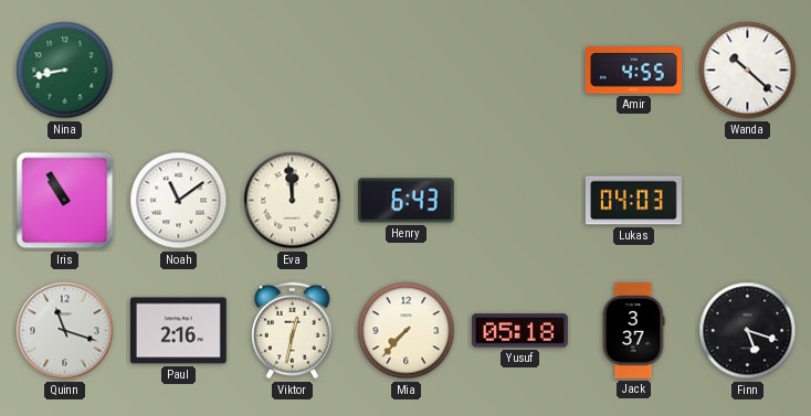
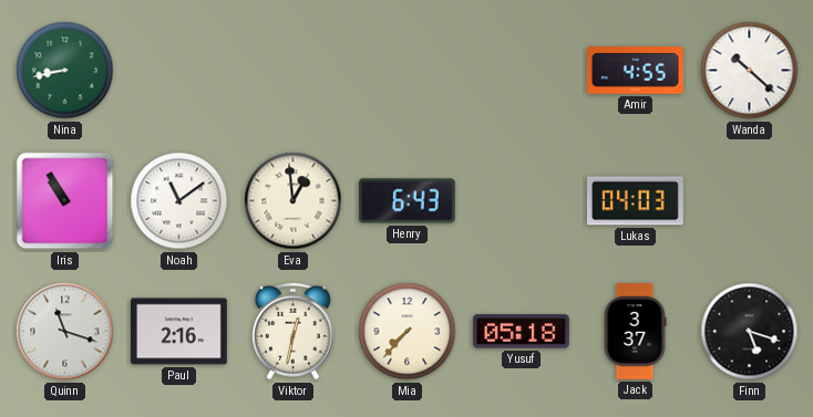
Eva: 11:59 -> 12:59
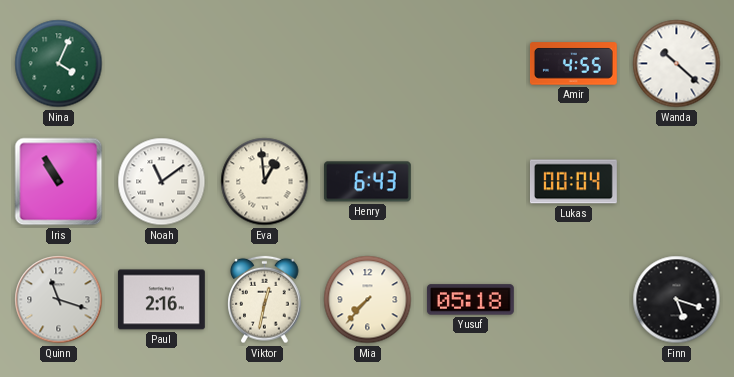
Nina: 8:43 -> 4:04
Lukas: 04:03 -> 00:04
Jack: 3:37 -> none
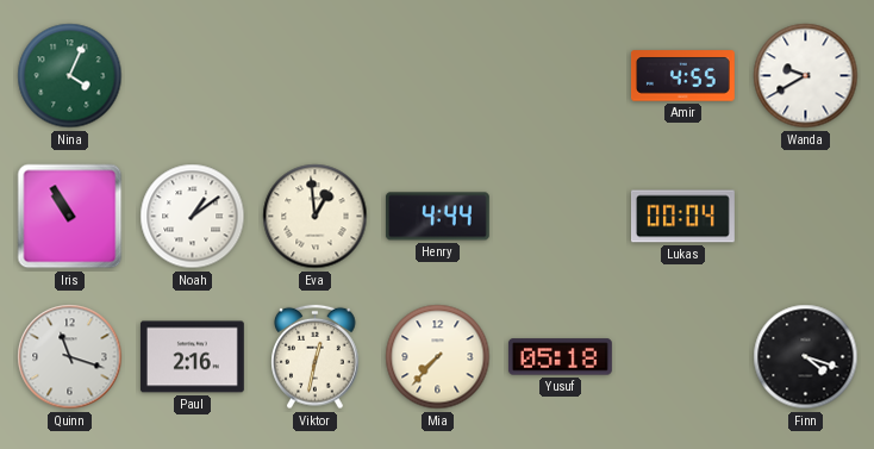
Wanda: 10:22 -> 9:40
Noah: 11:09 -> 1:09
Henry: 6:43 -> 4:44
Finn: 5:18 -> 4:18
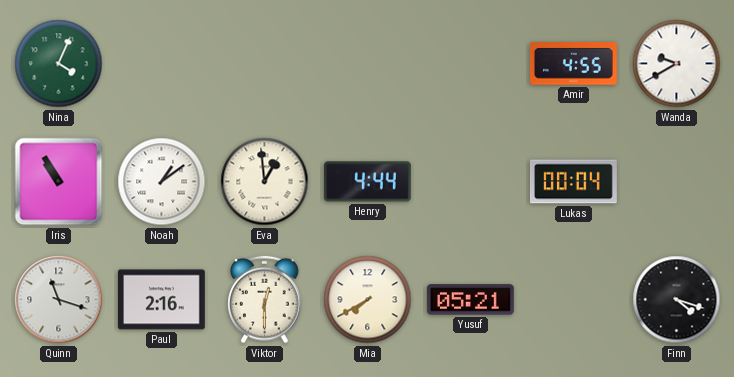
Viktor: 12:32 -> 12:30
Mia: 7:37 -> 7:40
Yusuf: 05:18 -> 05:21
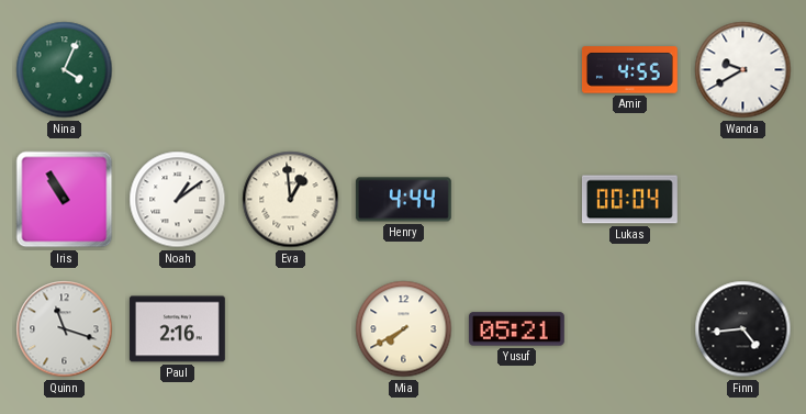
Viktor: 12:30 -> none
Finn: 4:18 -> 4:44
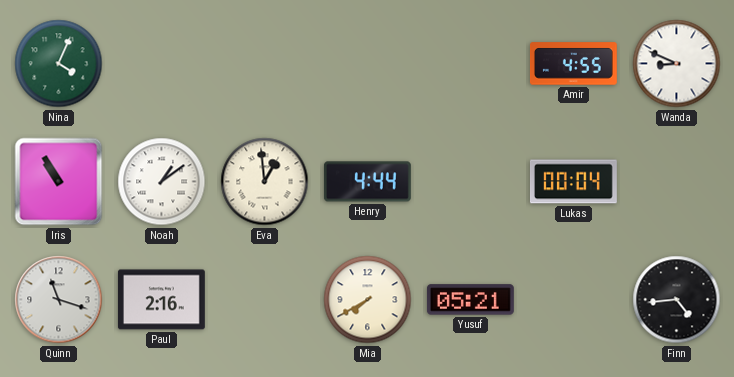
Wanda: 9:40 -> 8:49
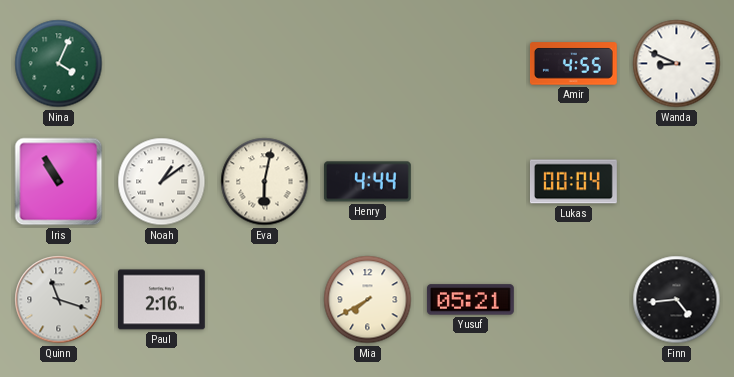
Eva: 12:59 -> 6:02
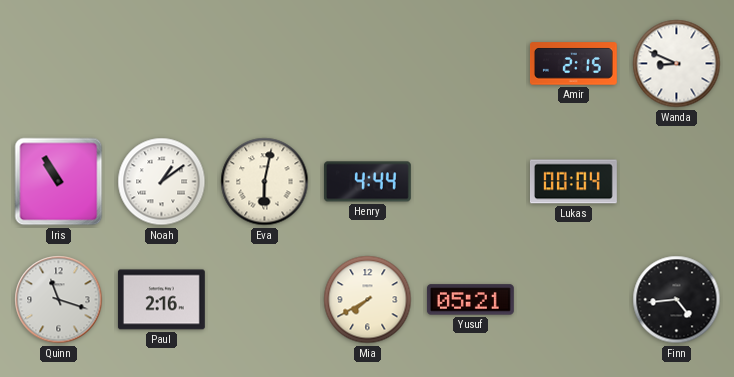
Nina: 4:04 -> none
Amir: 4:55 -> 2:15
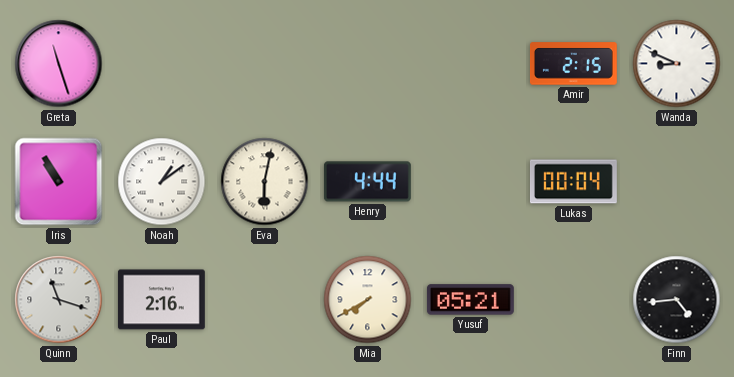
Greta: none -> 11:27
